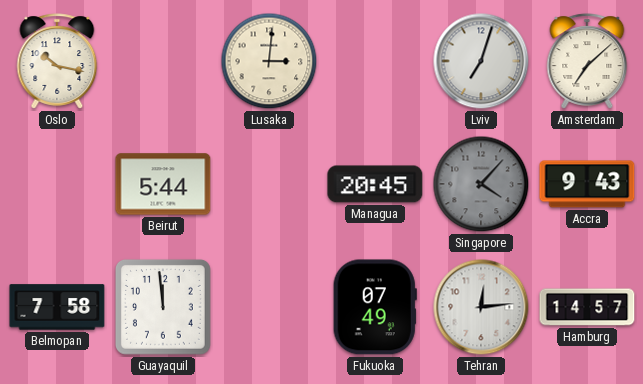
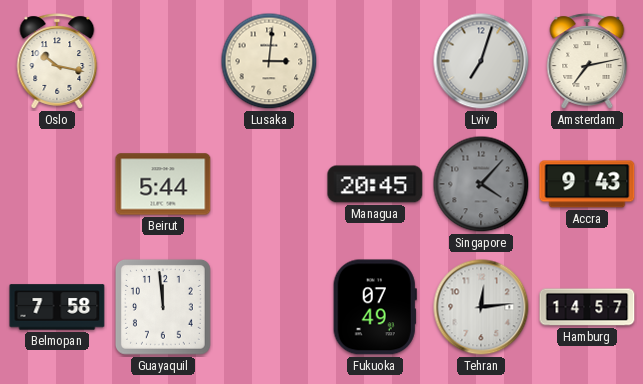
Amsterdam: 7:08 -> 7:13
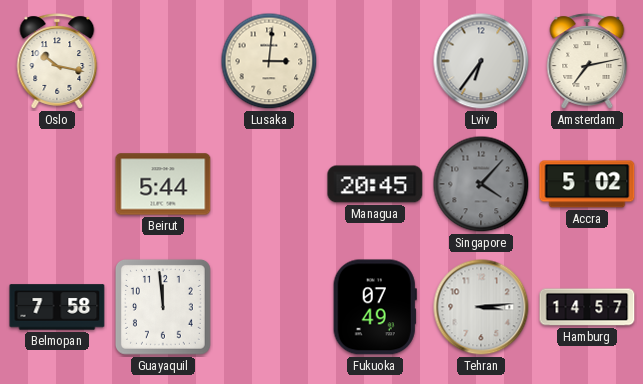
Lviv: 7:03 -> 6:36
Accra: 9:43 -> 5:02
Tehran: 12:14 -> 3:14
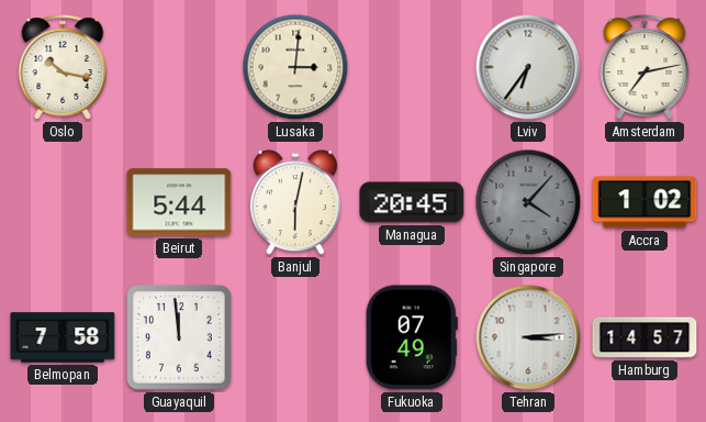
Banjul: none -> 6:02
Accra: 5:02 -> 1:02
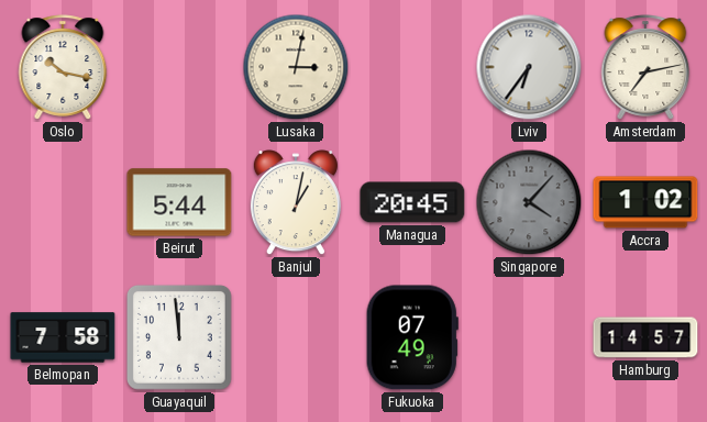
Lusaka: 3:01 -> 3:02
Banjul: 6:02 -> 1:02
Tehran: 3:14 -> none
